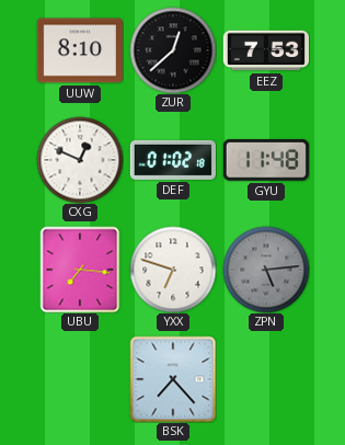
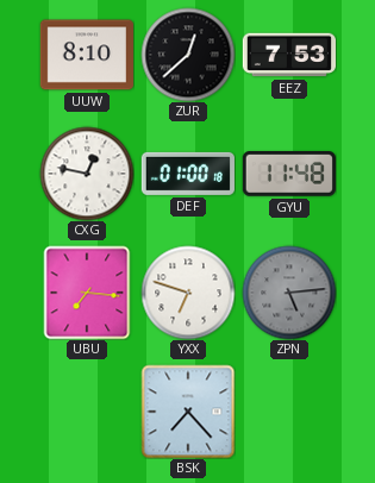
CXG: 12:49 -> 12:47
DEF: 01:02 -> 01:00
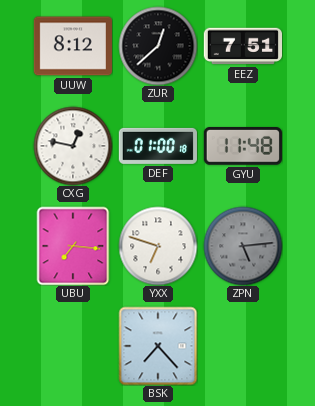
UUW: 8:10 -> 8:12
EEZ: 7:53 -> 7:51
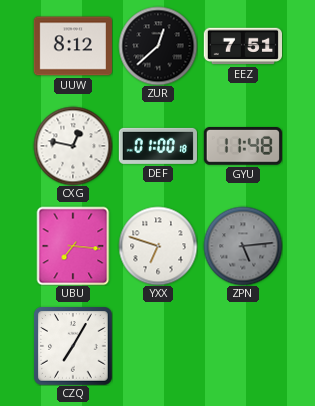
CZQ: none -> 7:05
BSK: 7:23 -> none
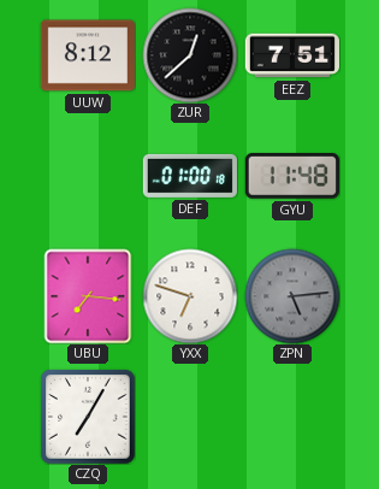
CXG: 12:47 -> none
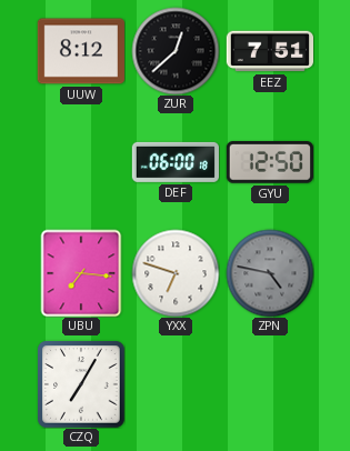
DEF: 01:00 -> 06:00
GYU: 11:48 -> 12:50
ZPN: 5:14 -> 4:47
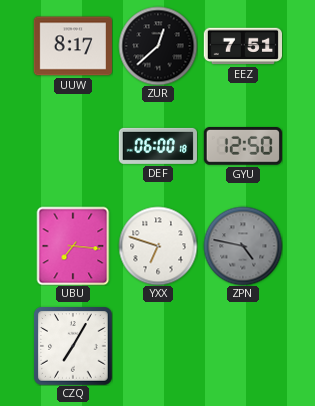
UUW: 8:12 -> 8:17
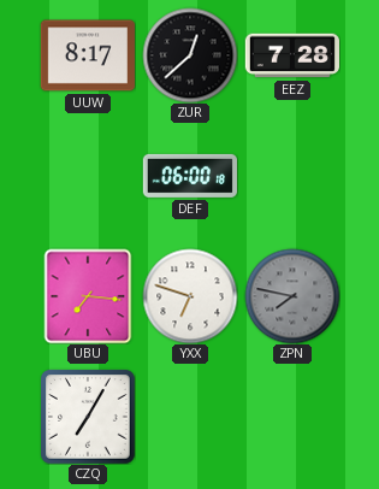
EEZ: 7:51 -> 7:28
GYU: 12:50 -> none
ZPN: 4:47 -> 7:47
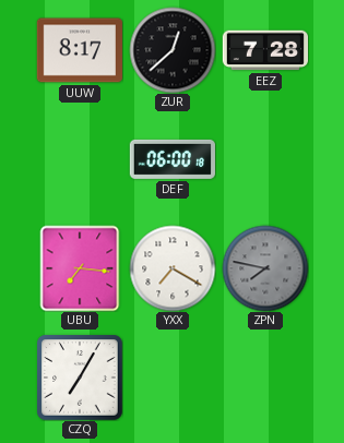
YXX: 6:48 -> 7:20
